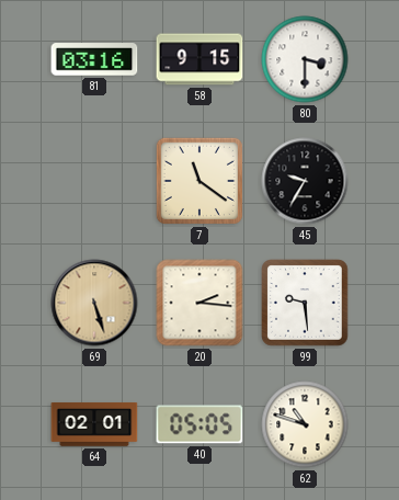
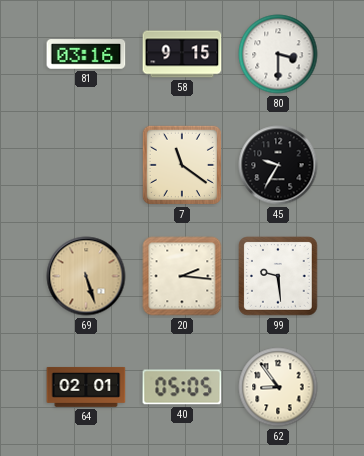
62: 10:48 -> 8:54
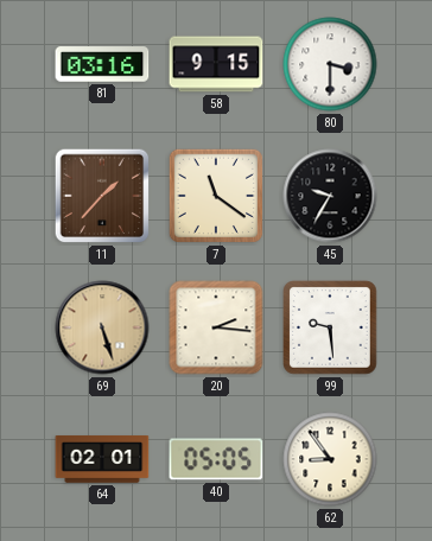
11: none -> 1:37
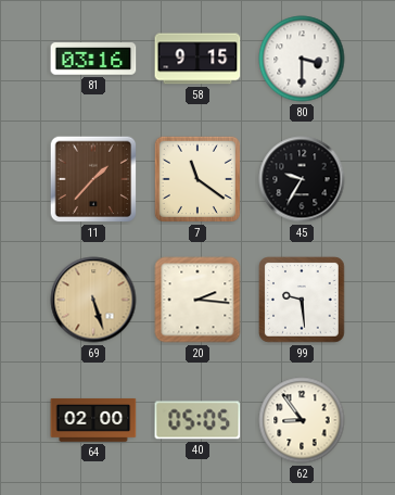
64: 02:01 -> 02:00
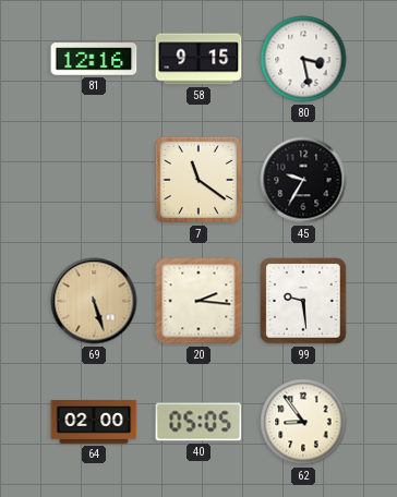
81: 03:16 -> 12:16
80: 3:30 -> 3:28
11: 1:37 -> none
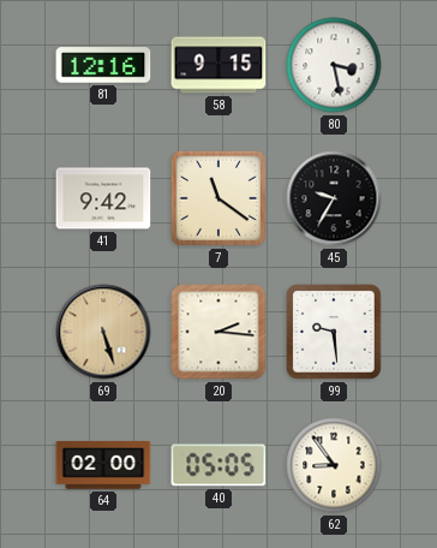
41: none -> 9:42
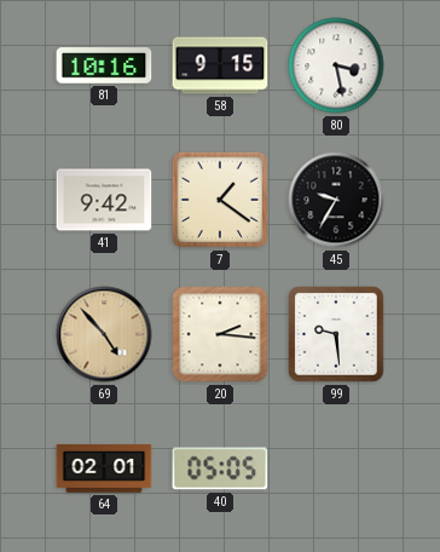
81: 12:16 -> 10:16
7: 11:21 -> 1:21
69: 5:27 -> 4:53
64: 02:00 -> 02:01
62: 8:54 -> none
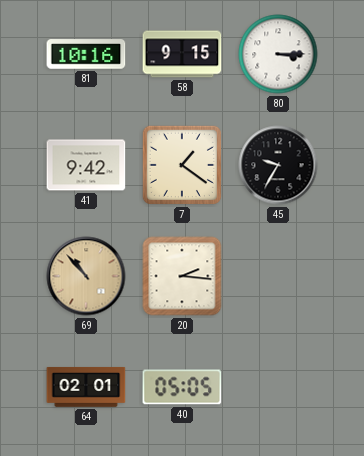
80: 3:28 -> 3:15
69: 4:53 -> 10:53
99: 9:29 -> none
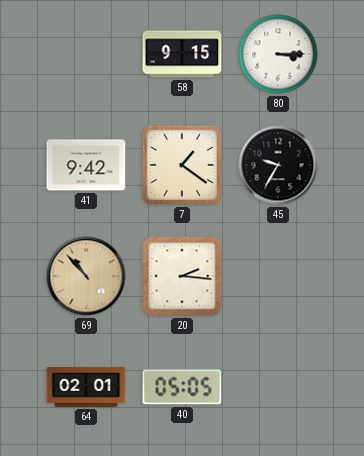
81: 10:16 -> none
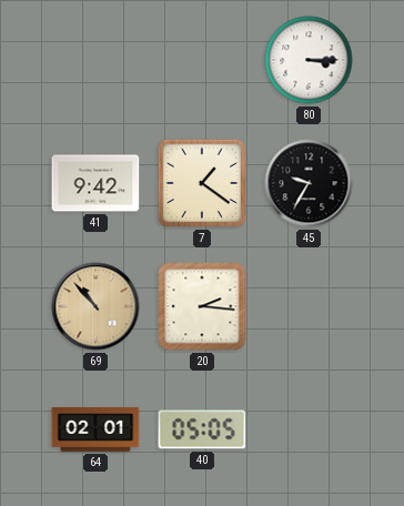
58: 9:15 -> none
